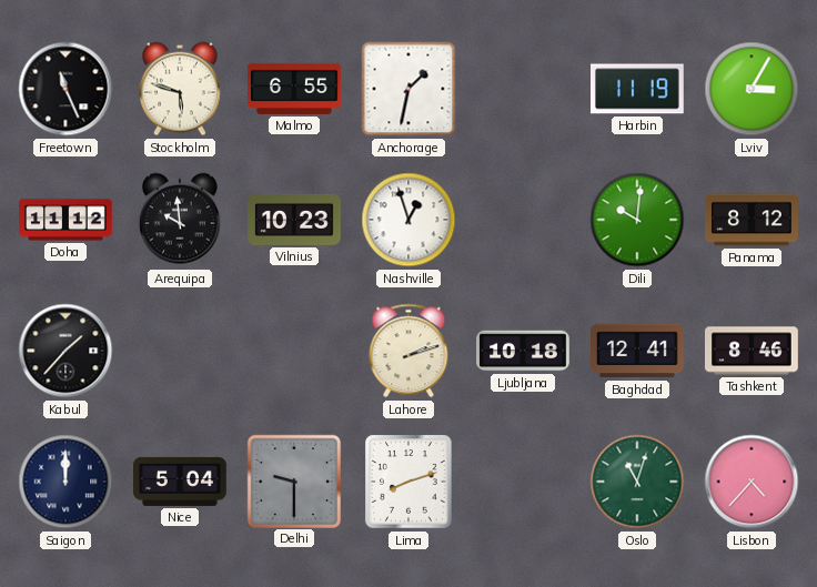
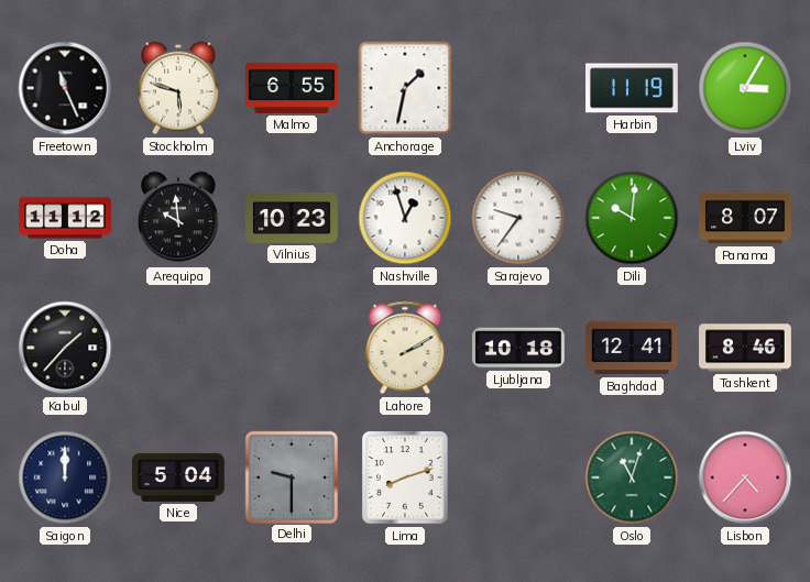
Sarajevo: none -> 9:36
Panama: 8:12 -> 8:07
Lahore: 2:12 -> 2:10
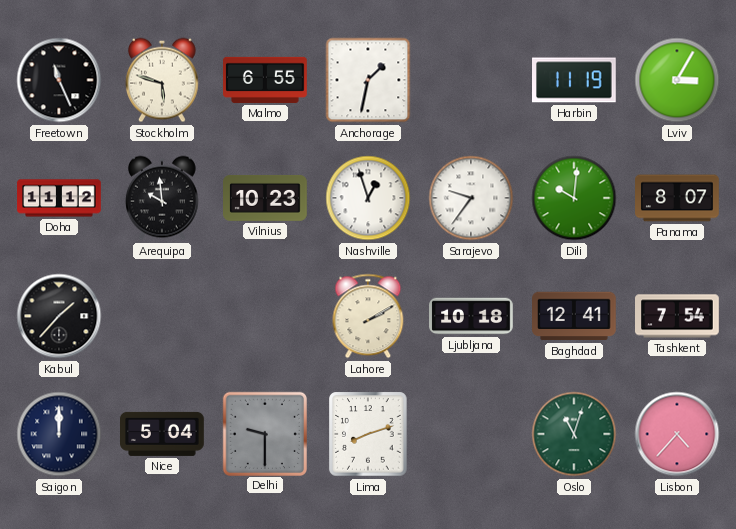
Tashkent: 8:46 -> 7:54
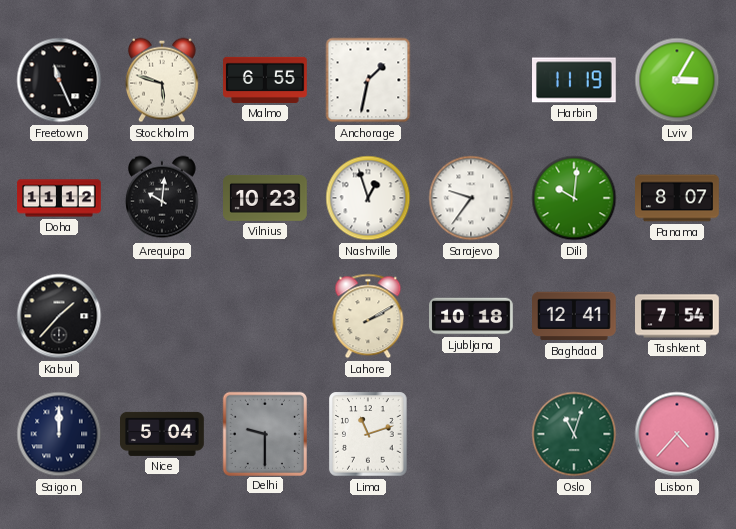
Arequipa: 9:59 -> 10:01
Lima: 8:12 -> 11:12
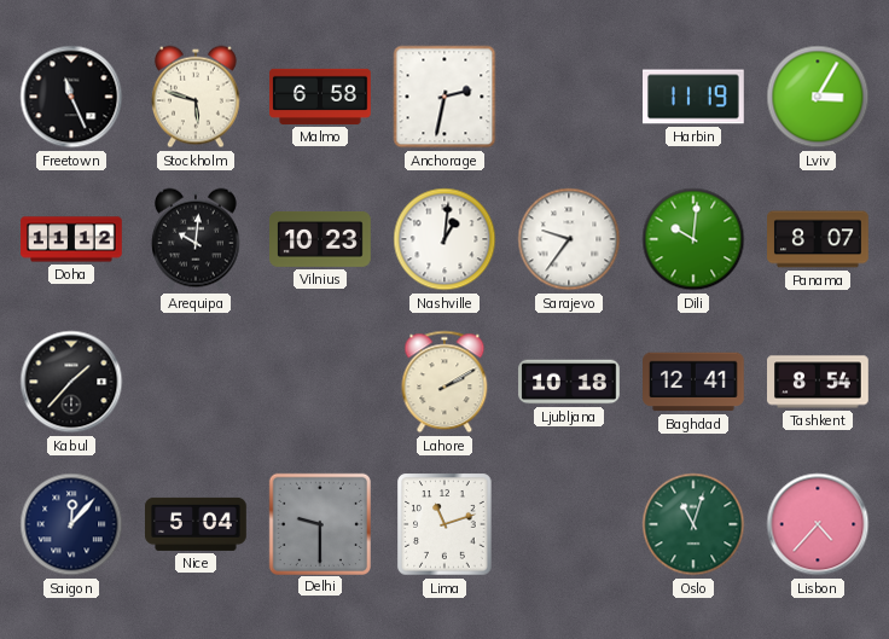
Malmo: 6:55 -> 6:58
Anchorage: 1:32 -> 2:32
Nashville: 12:57 -> 1:01
Tashkent: 7:54 -> 8:54
Saigon: 12:00 -> 12:07
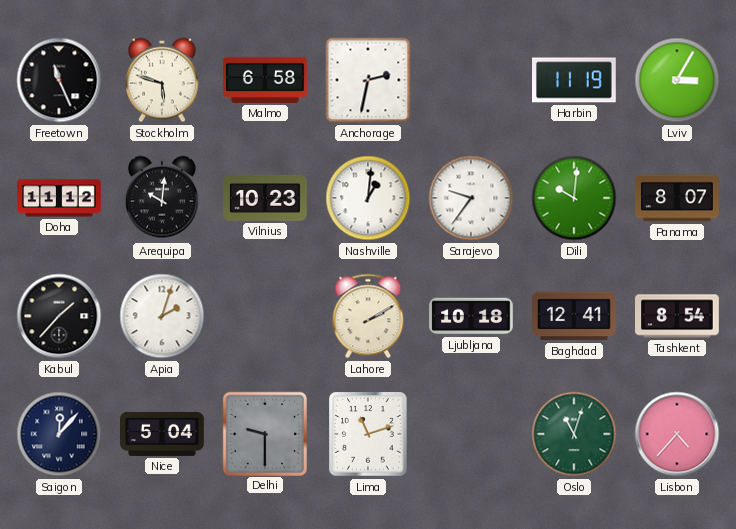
Apia: none -> 2:03
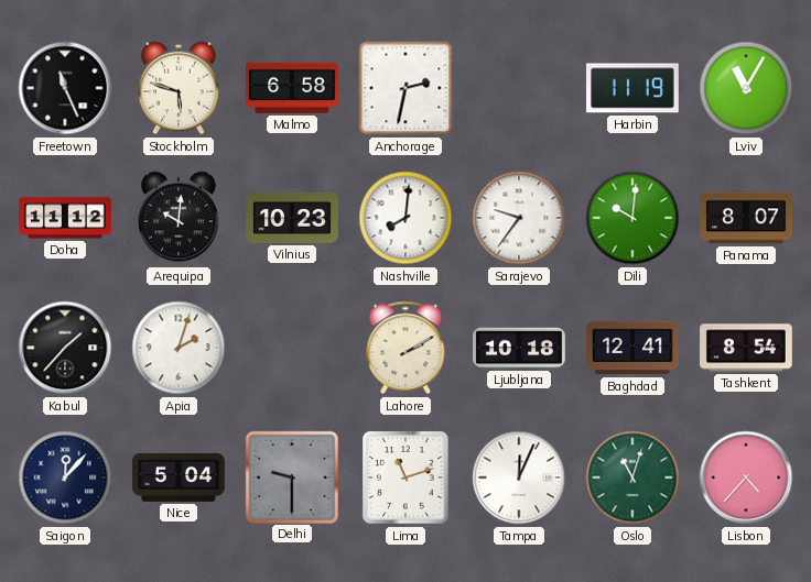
Lviv: 3:05 -> 11:05
Nashville: 1:01 -> 8:01
Tampa: none -> 12:04
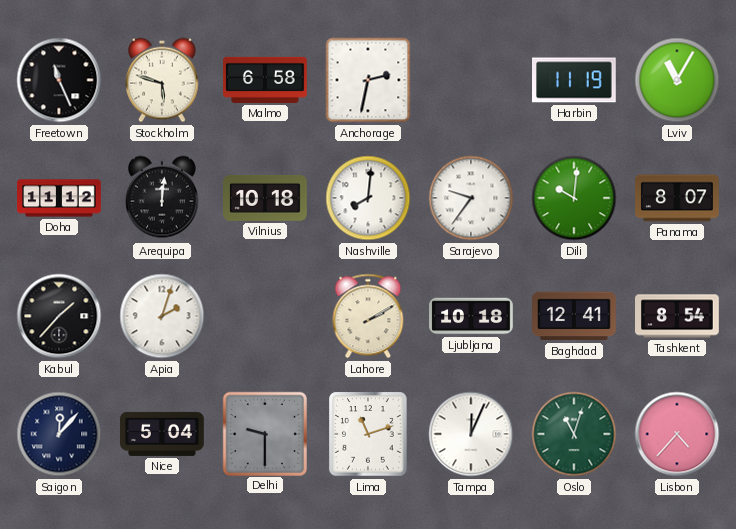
Arequipa: 10:01 -> 12:01
Vilnius: 10:23 -> 10:18
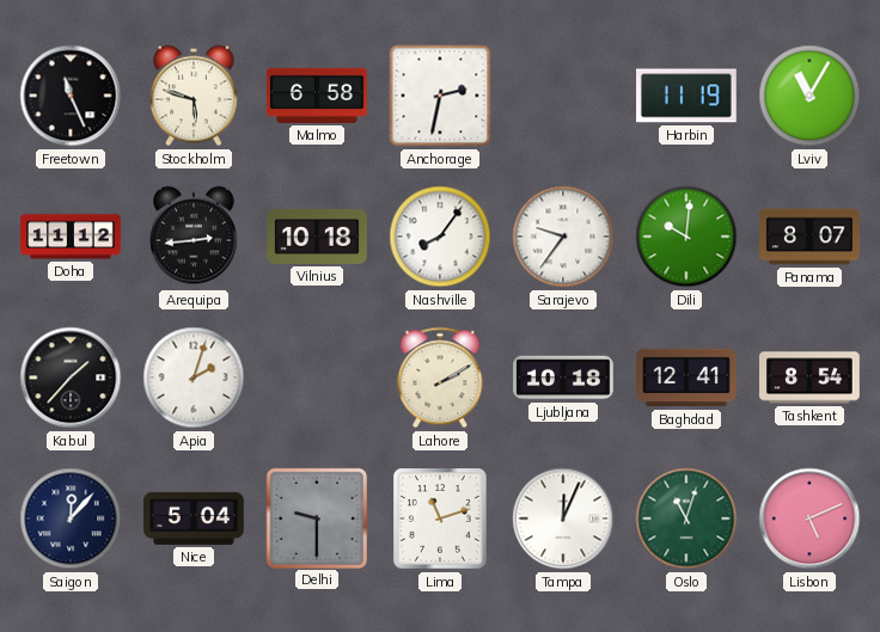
Arequipa: 12:01 -> 2:44
Nashville: 8:01 -> 8:06
Lisbon: 4:37 -> 5:11
